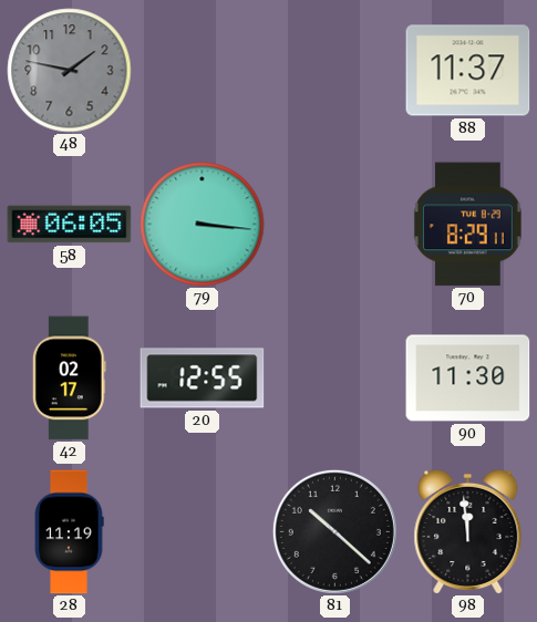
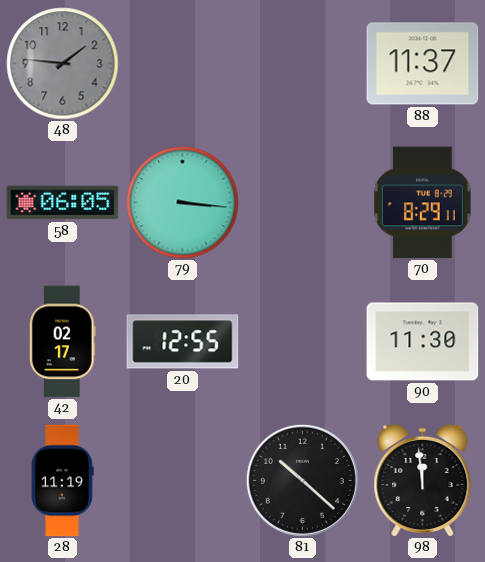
48: 1:47 -> 1:46
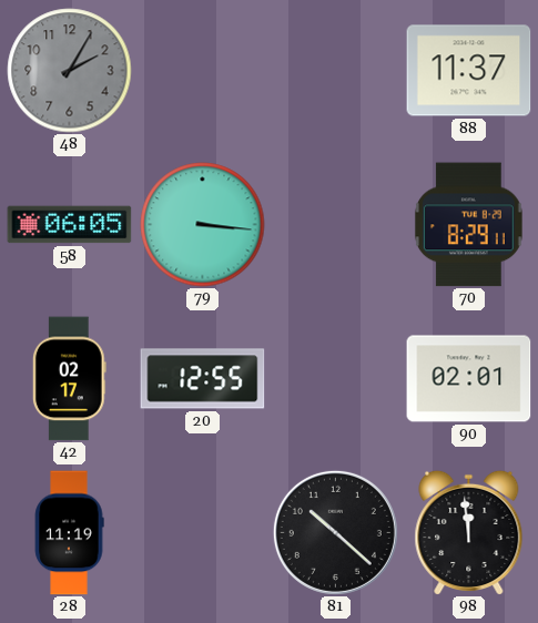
48: 1:46 -> 2:05
90: 11:30 -> 02:01
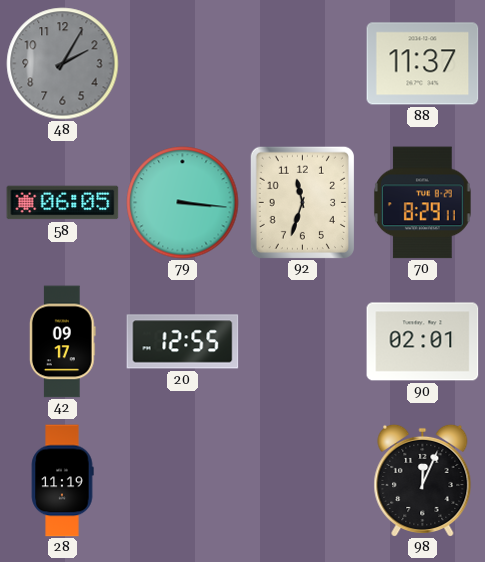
92: none -> 11:33
42: 02:17 -> 09:17
81: 10:22 -> none
98: 11:59 -> 12:04
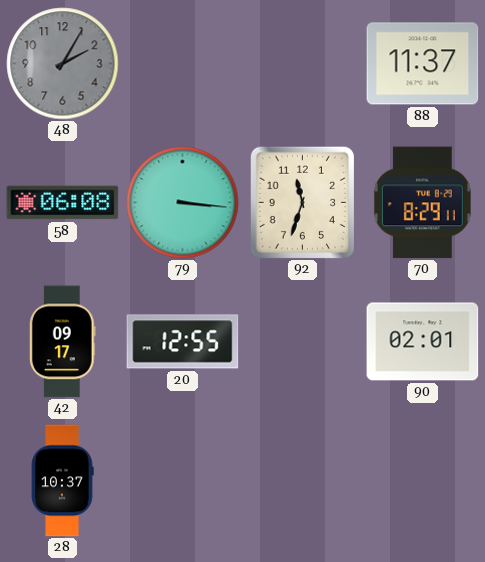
58: 06:05 -> 06:08
28: 11:19 -> 10:37
98: 12:04 -> none
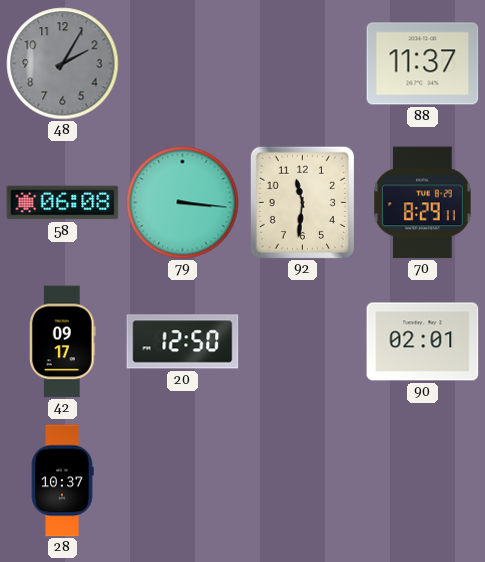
92: 11:33 -> 11:31
20: 12:55 -> 12:50
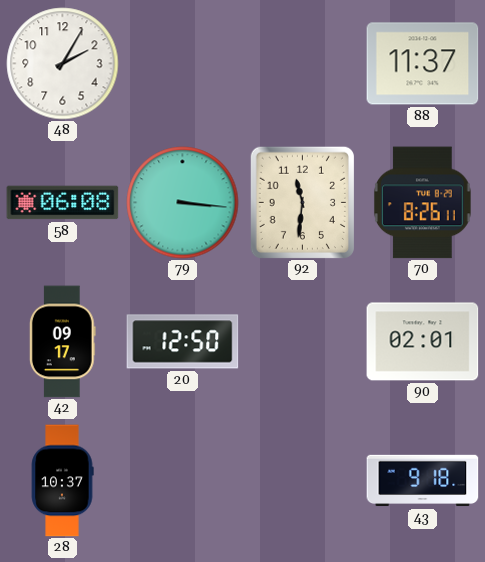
48 dial: grey -> white
70: 8:29 -> 8:26
43: none -> 9:18
